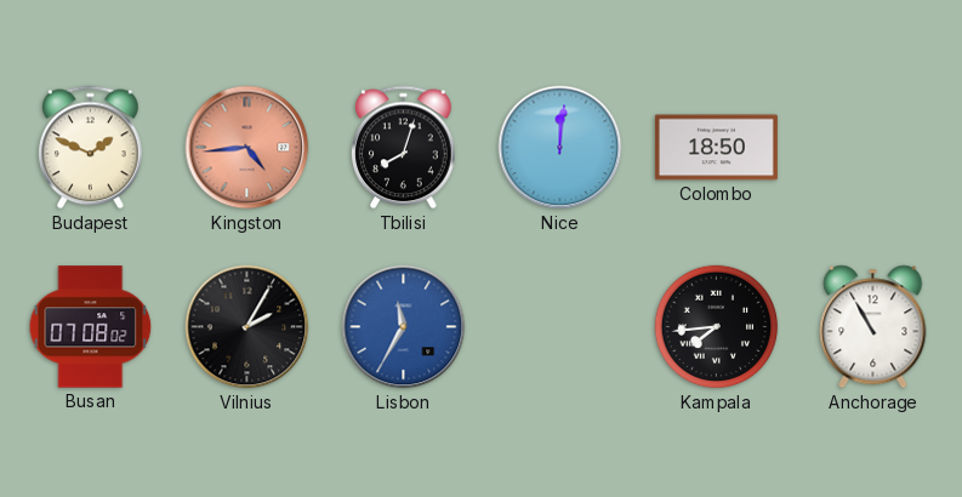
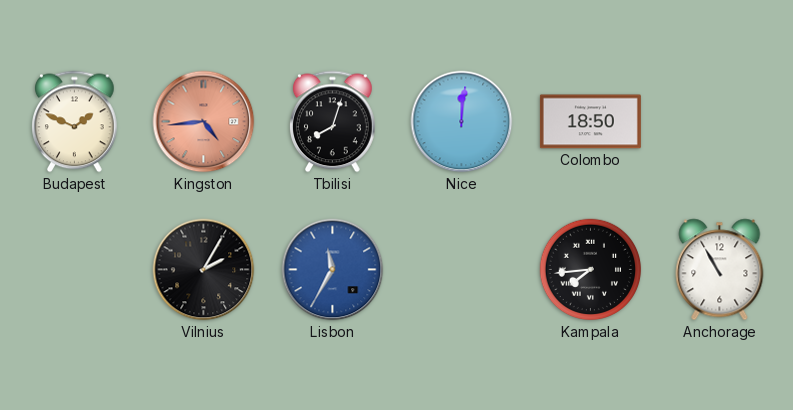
Busan: 07:08 -> none
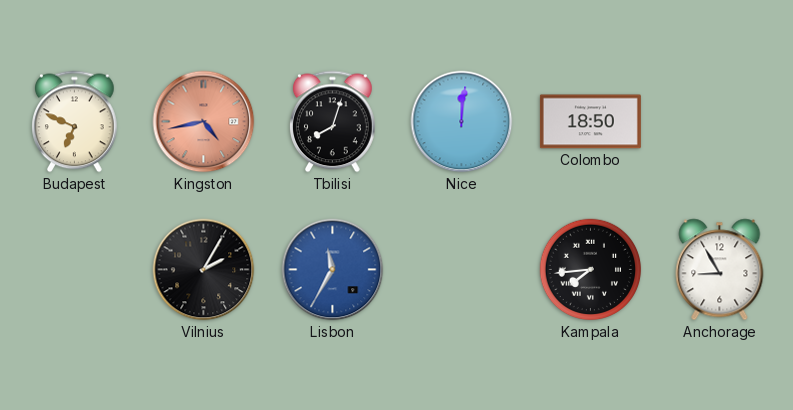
Budapest: 1:49 -> 6:49
Kingston: 4:44 -> 4:43
Anchorage: 10:55 -> 8:55
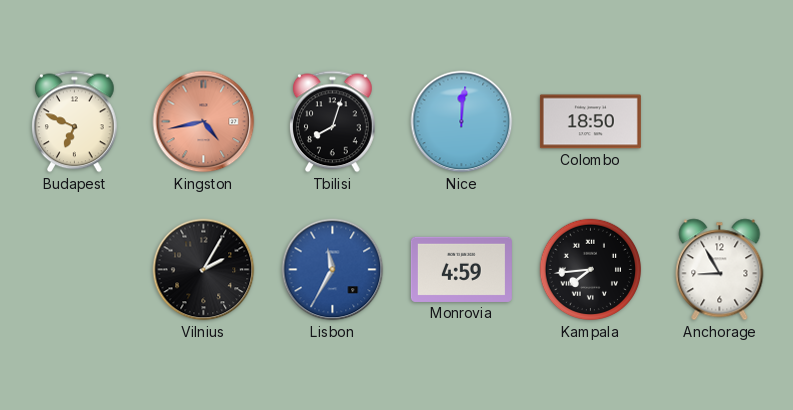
Monrovia: none -> 4:59
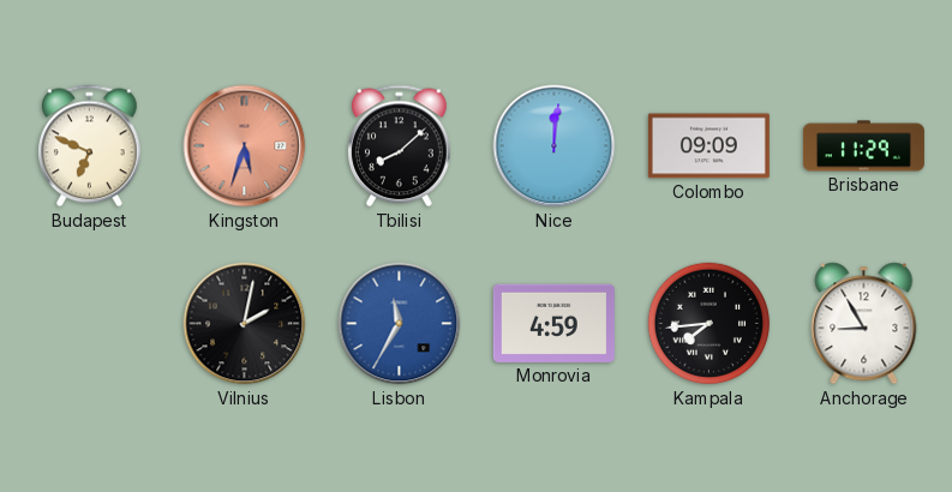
Kingston: 4:43 -> 5:33
Tbilisi: 8:03 -> 8:08
Colombo: 18:50 -> 09:09
Brisbane: none -> 11:29
Vilnius: 2:05 -> 2:02
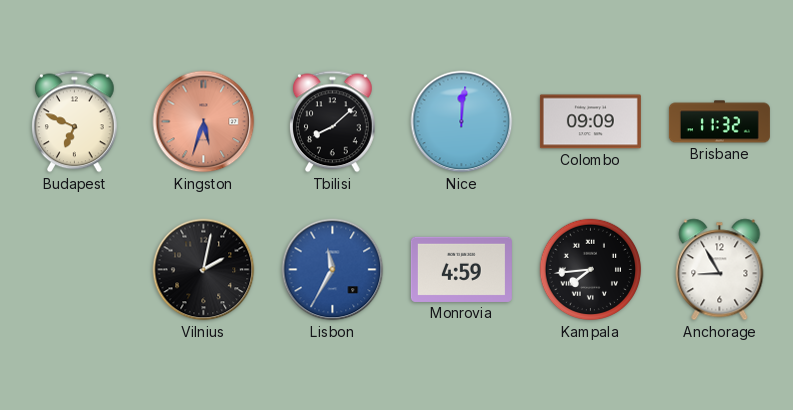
Brisbane: 11:29 -> 11:32
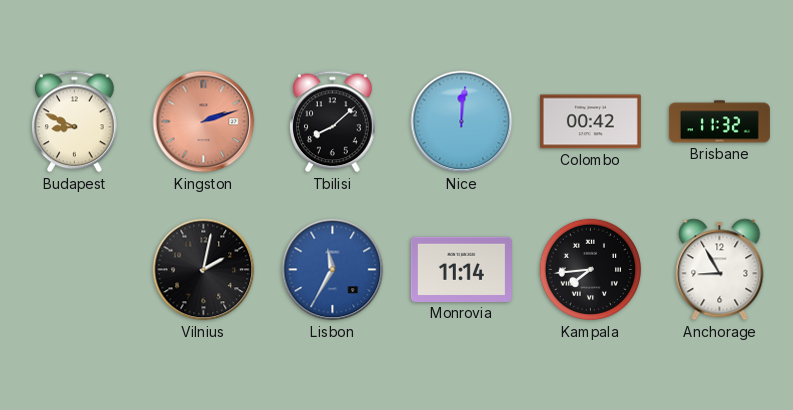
Budapest: 6:49 -> 8:49
Kingston: 5:33 -> 2:12
Colombo: 09:09 -> 00:42
Monrovia: 4:59 -> 11:14
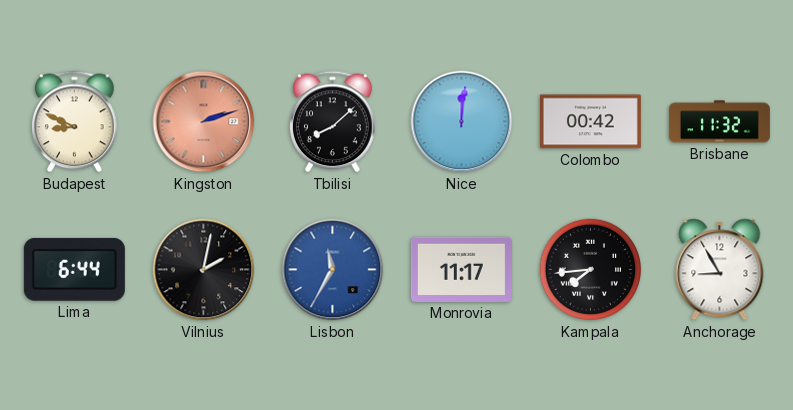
Lima: none -> 6:44
Monrovia: 11:14 -> 11:17
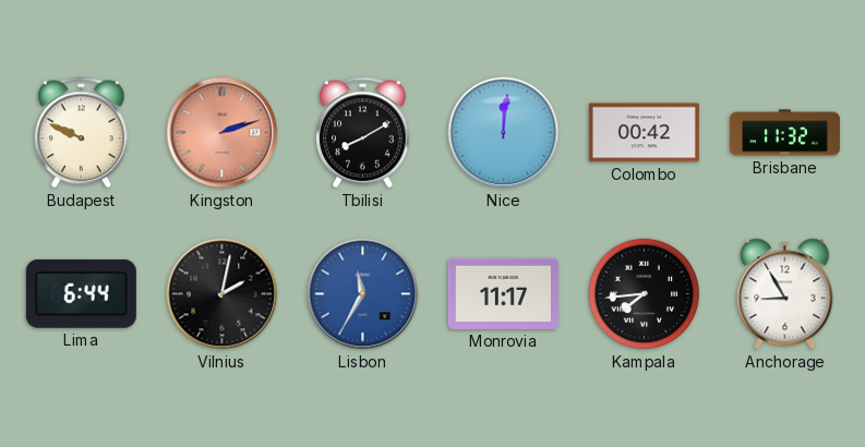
Budapest: 8:49 -> 9:49
Tbilisi: 8:08 -> 8:10
